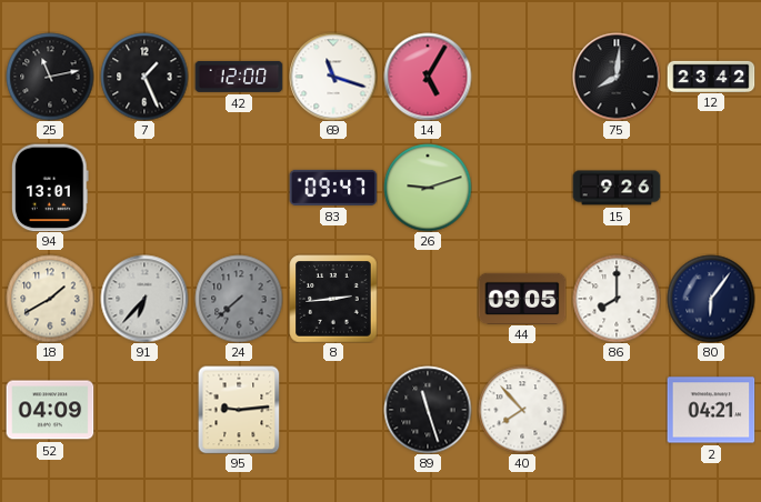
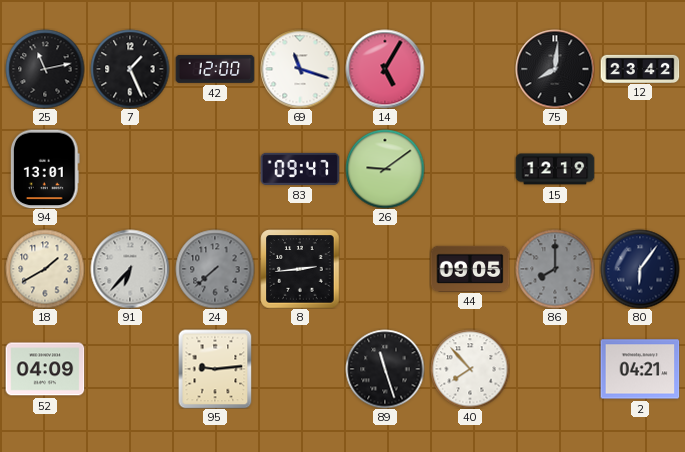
26: 9:12 -> 9:09
15: 9:26 -> 12:19
86 dial: white -> grey
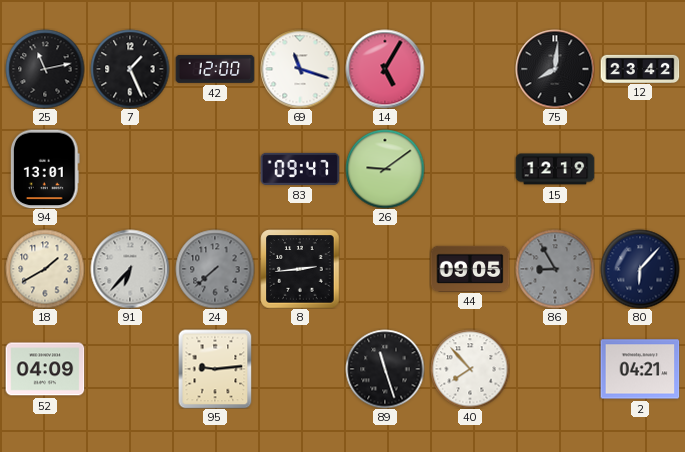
86: 8:00 -> 8:55
80: 6:06 -> 6:07
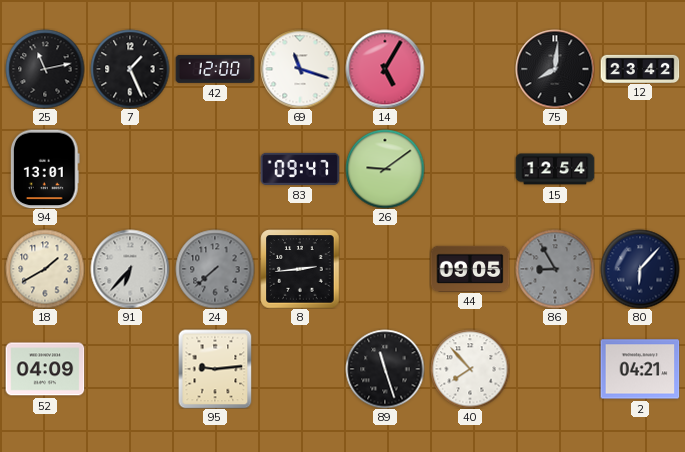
15: 12:19 -> 12:54
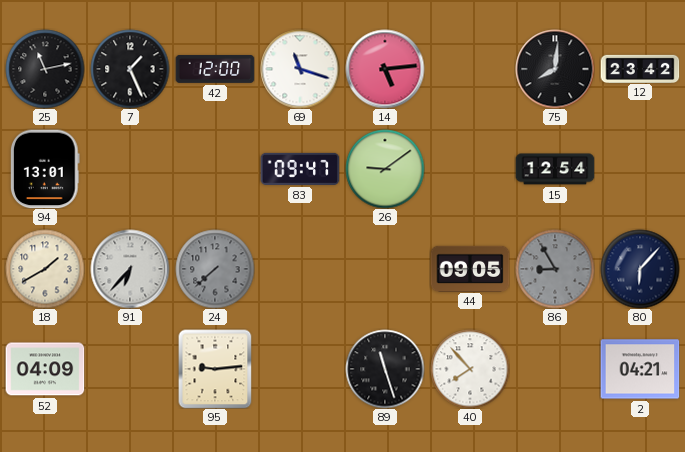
14: 5:05 -> 5:14
8: 2:44 -> none
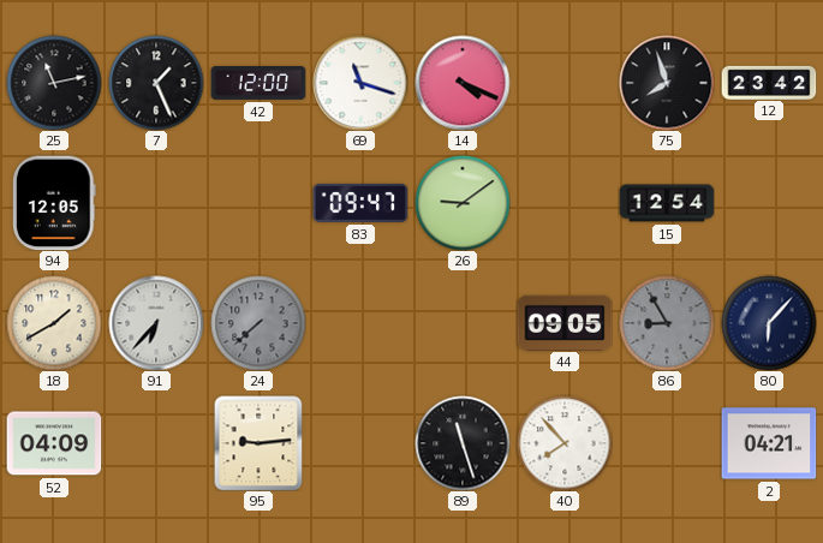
14: 5:14 -> 4:19
75: 8:01 -> 7:57
94: 13:01 -> 12:05
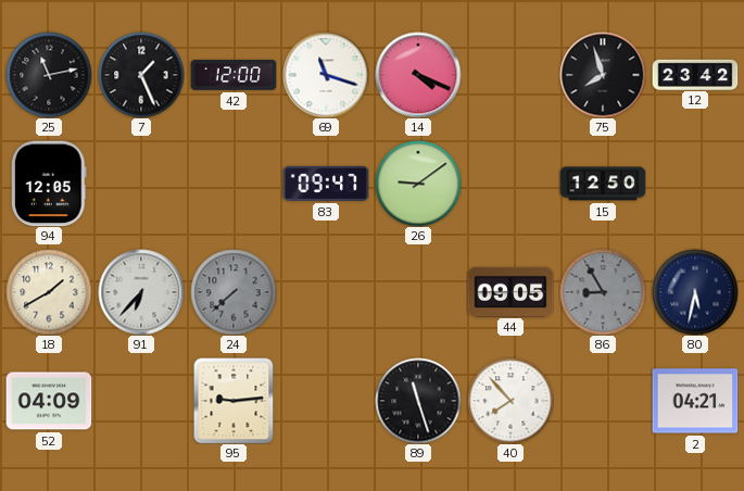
15: 12:54 -> 12:50
80: 6:07 -> 5:32
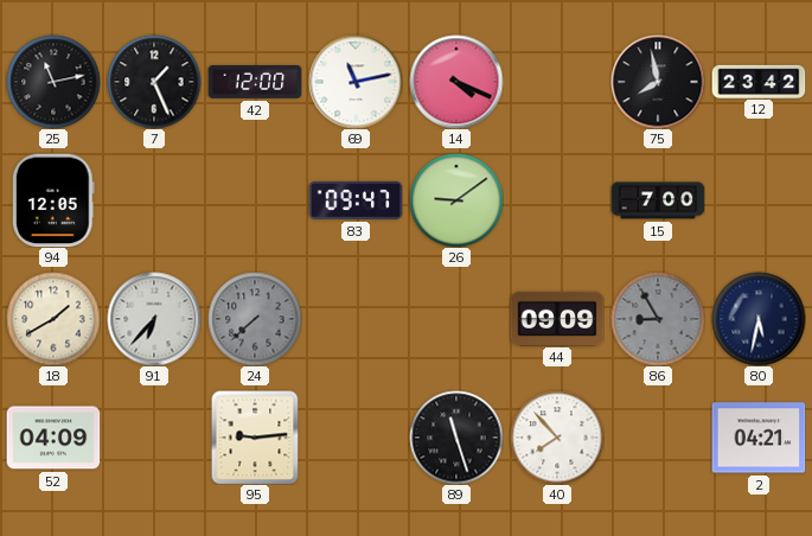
69: 11:18 -> 11:13
75: 7:57 -> 7:58
15: 12:50 -> 7:00
44: 09:05 -> 09:09
